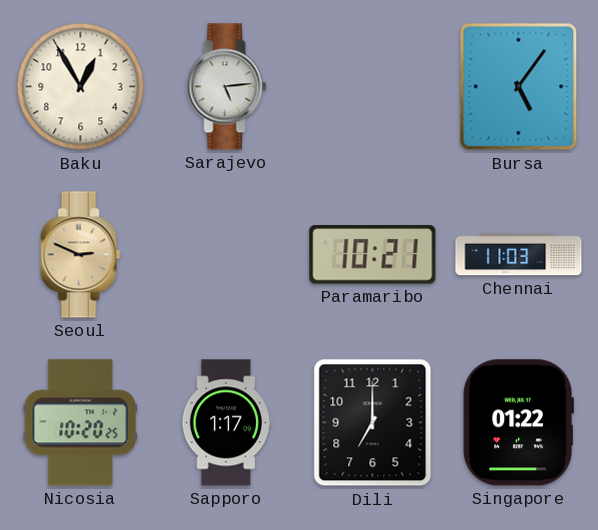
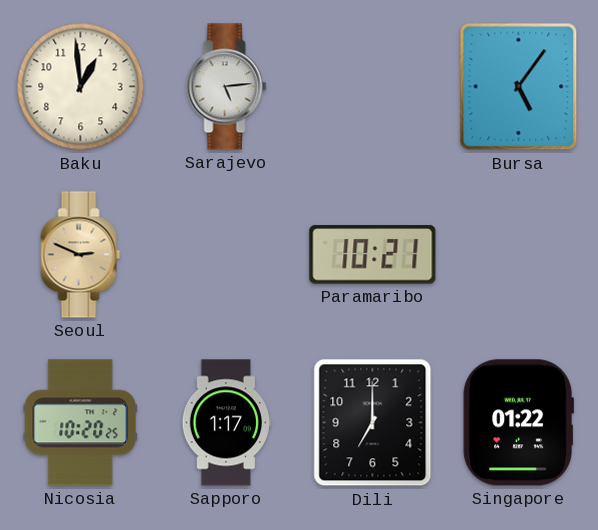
Baku: 12:55 -> 12:59
Chennai: 11:03 -> none
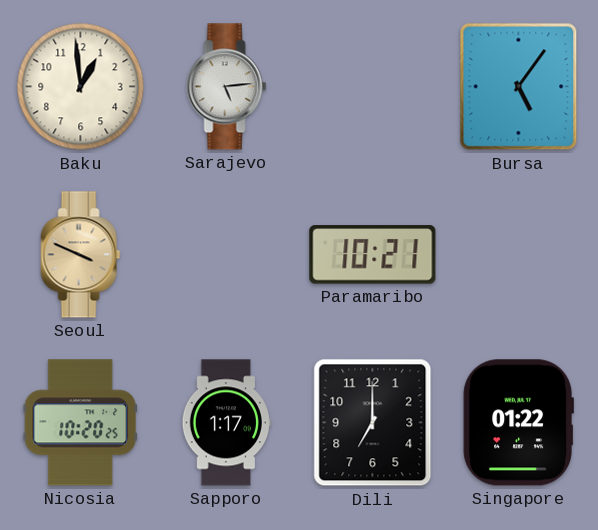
Seoul: 2:49 -> 3:49
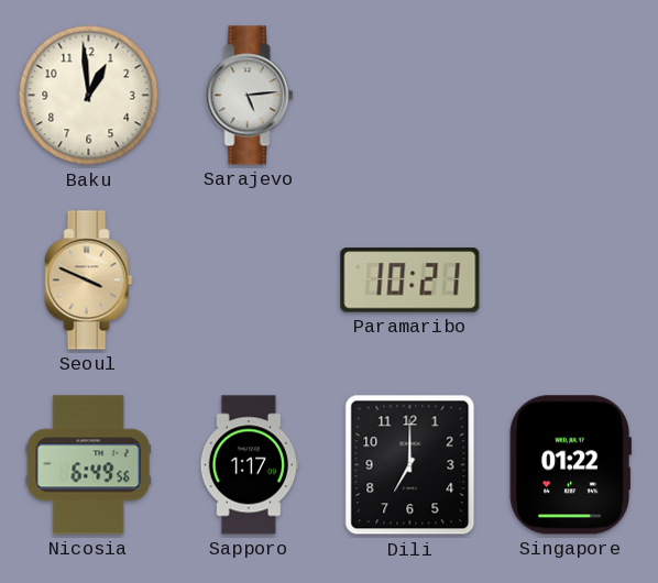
Bursa: 5:06 -> none
Nicosia: 10:20 -> 6:49
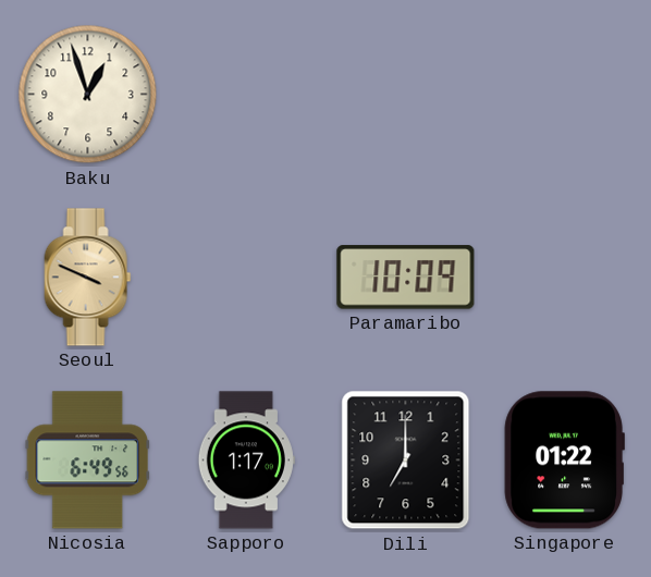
Baku: 12:59 -> 12:57
Sarajevo: 5:14 -> none
Paramaribo: 10:21 -> 10:09
